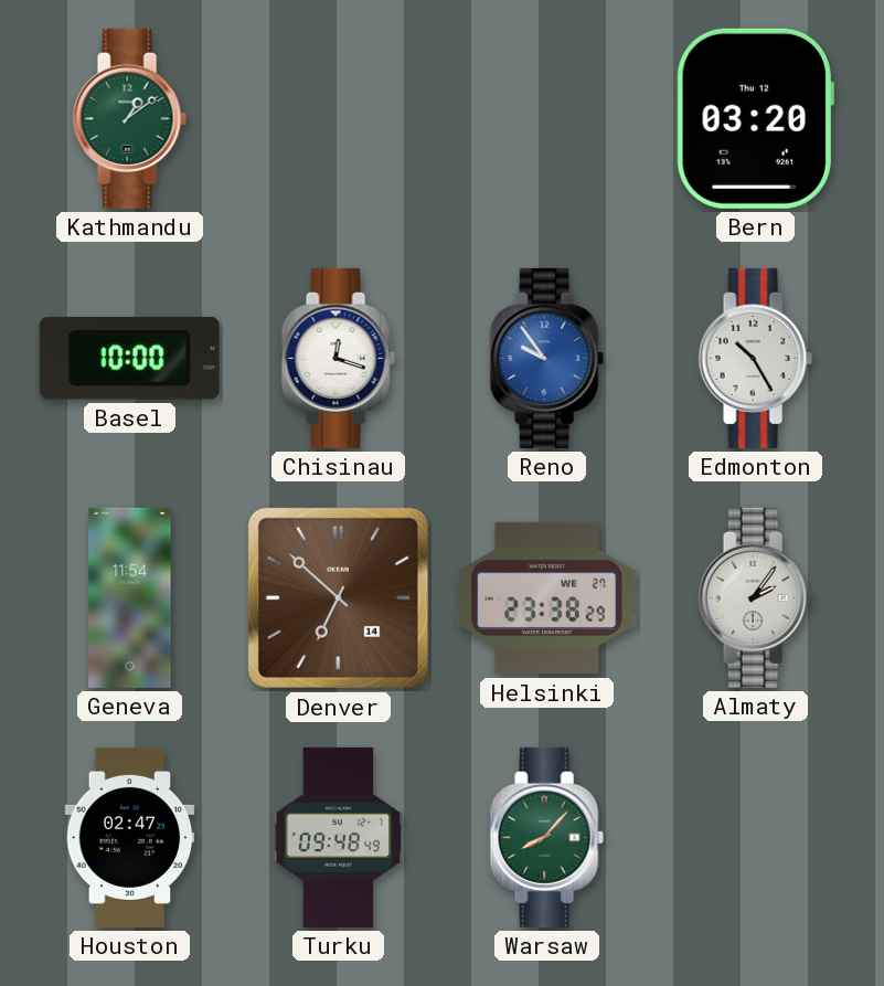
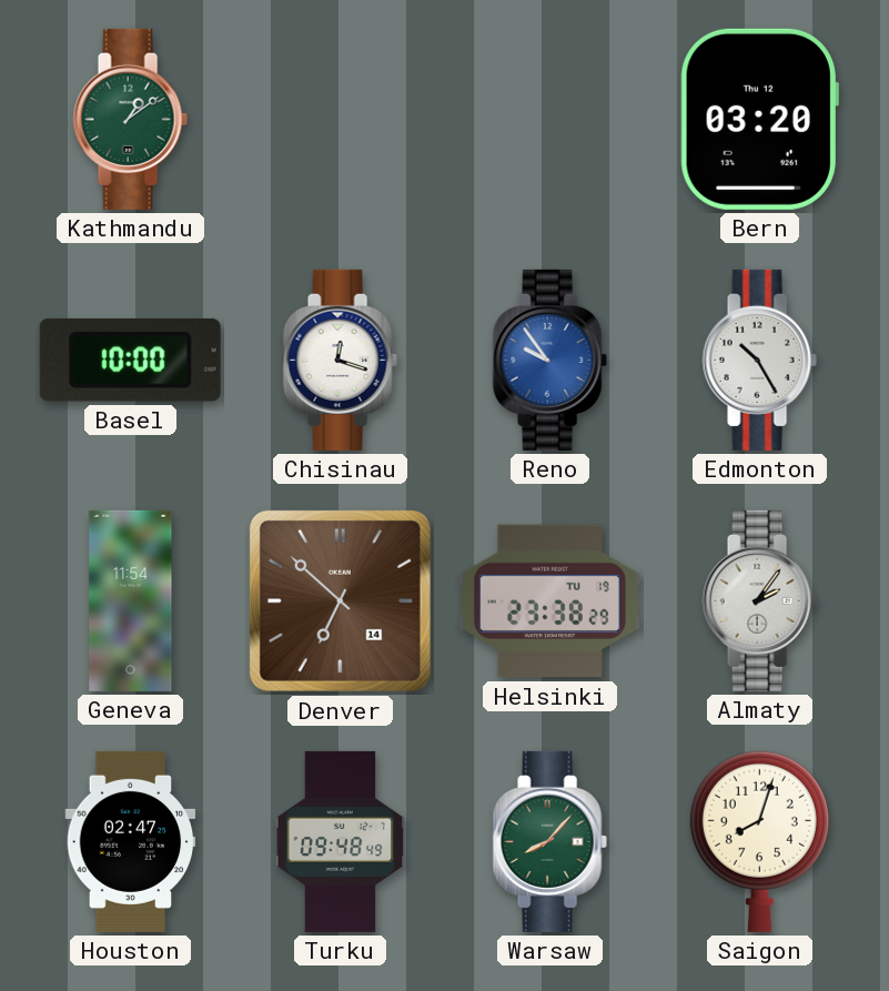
Helsinki date: WE 27 -> TU 19
Saigon: none -> 8:03
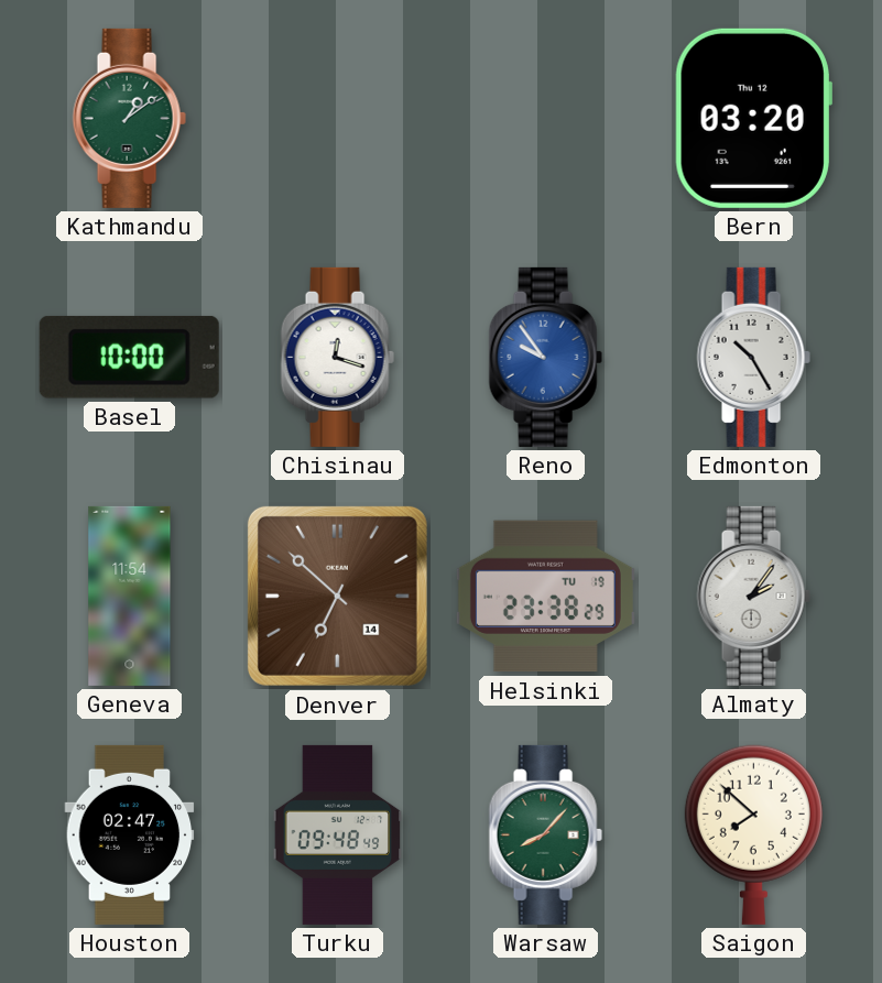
Saigon: 8:03 -> 7:52
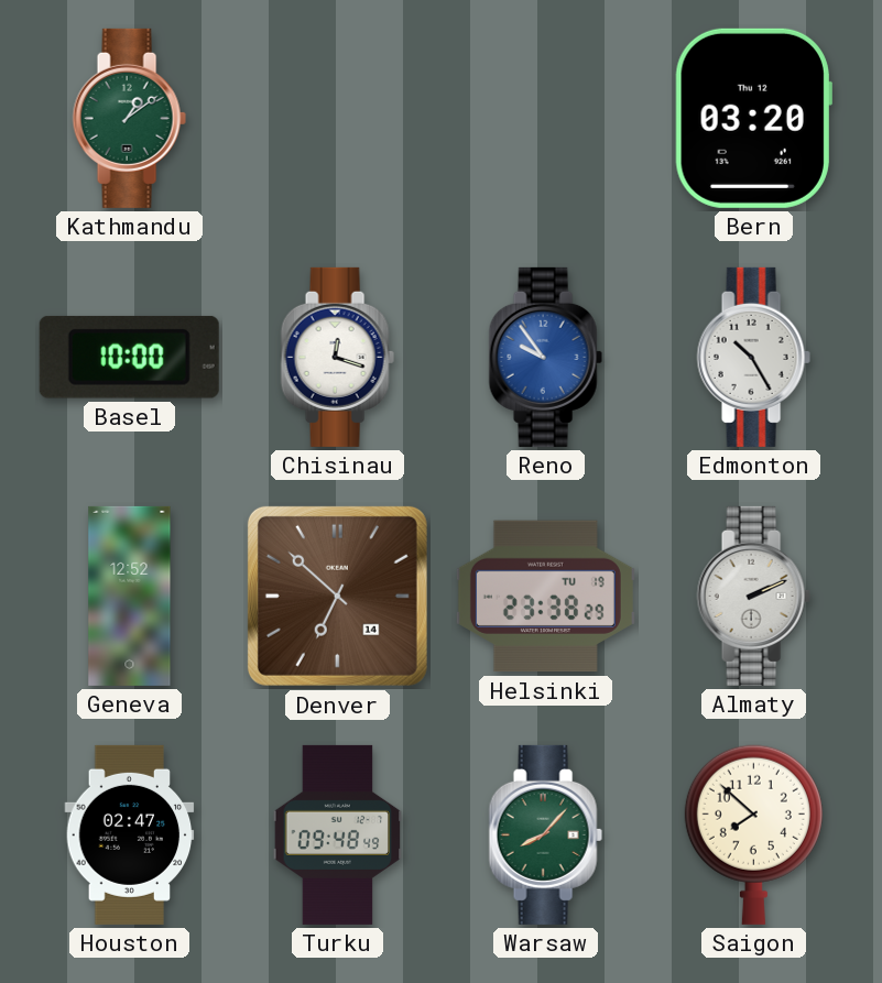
Geneva: 11:54 -> 12:52
Almaty: 2:06 -> 2:11
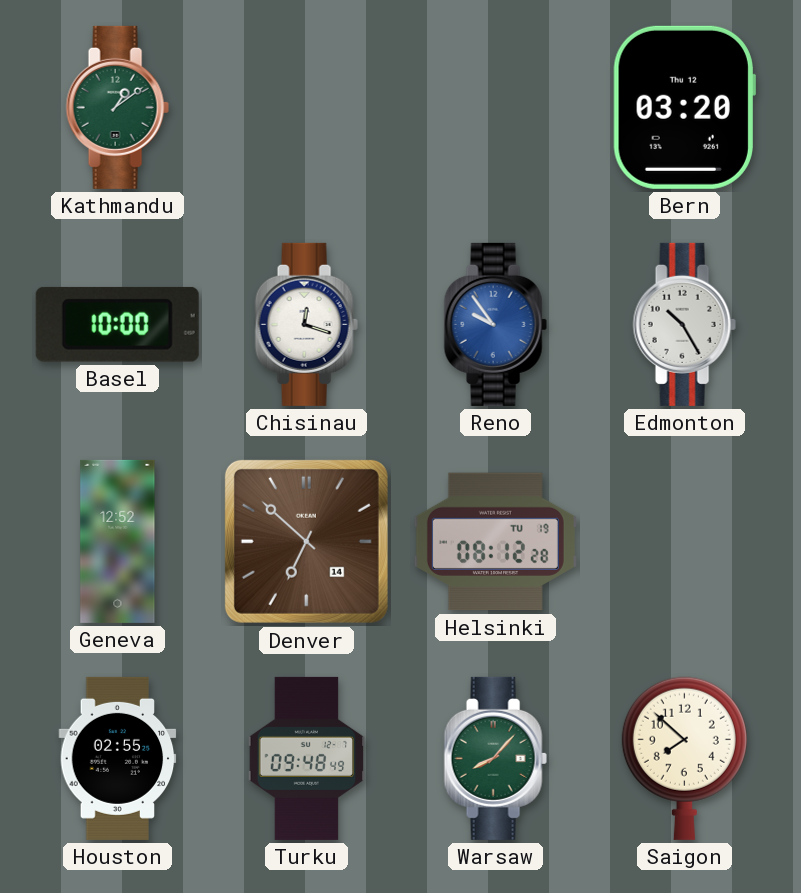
Helsinki: 23:38 -> 08:12
Almaty: 2:11 -> none
Houston: 02:47 -> 02:55
